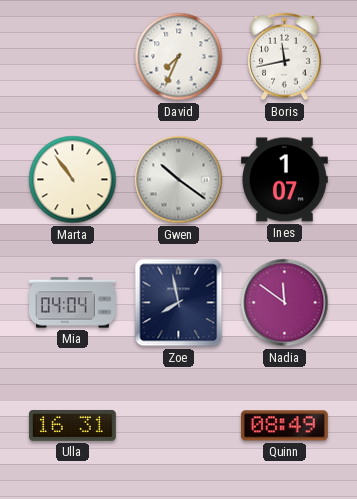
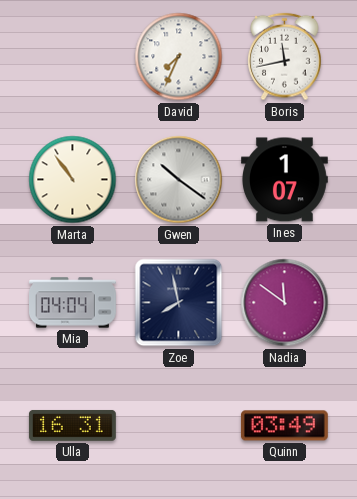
Quinn: 08:49 -> 03:49
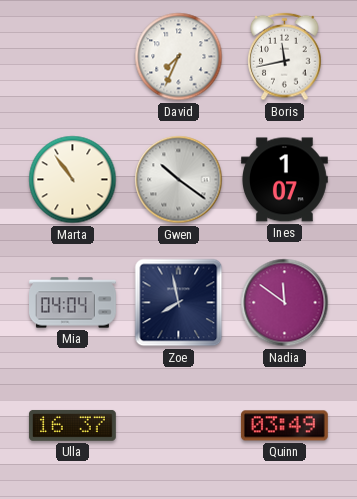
Ulla: 16:31 -> 16:37
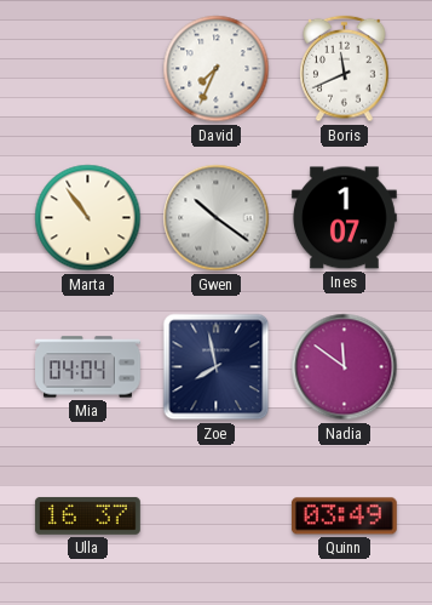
Boris: 11:43 -> 11:41
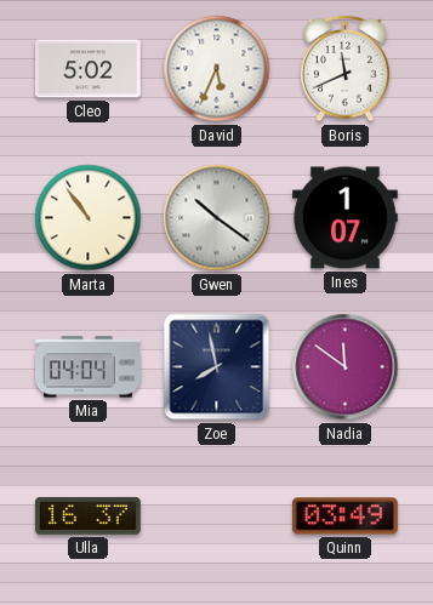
Cleo: none -> 5:02
David: 7:34 -> 5:34
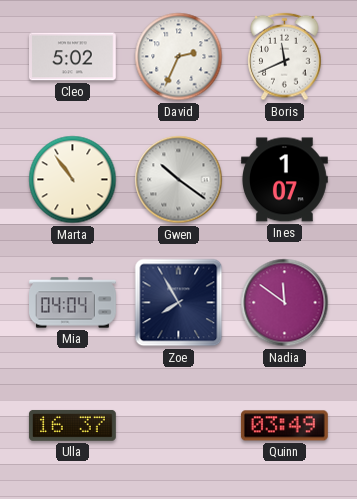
David: 5:34 -> 2:34
Zoe: 7:58 -> 7:55
